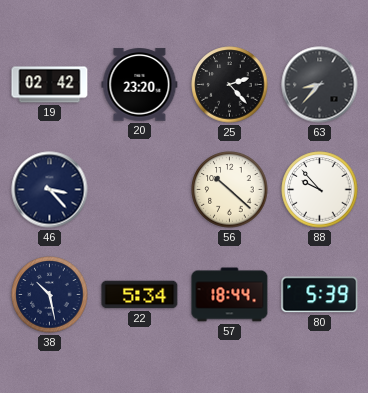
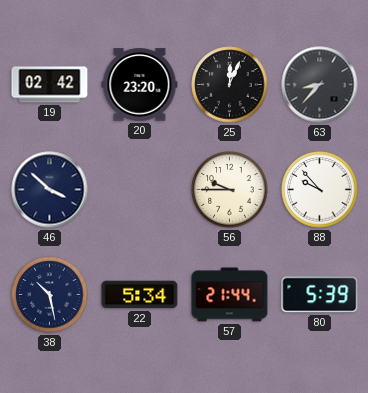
25: 2:23 -> 12:04
46: 3:23 -> 3:52
56: 10:22 -> 9:45
57: 18:44 -> 21:44
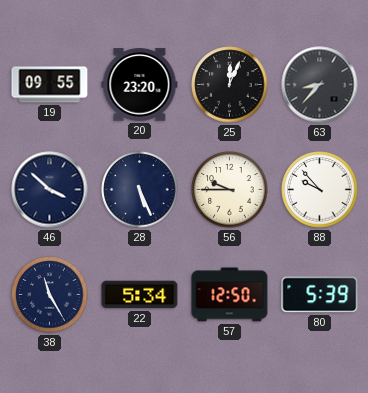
19: 02:42 -> 09:55
28: none -> 5:26
38: 10:28 -> 11:25
57: 21:44 -> 12:50
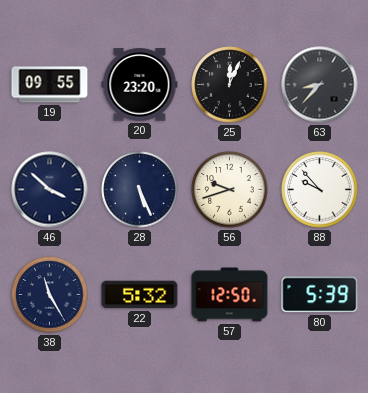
56: 9:45 -> 9:42
22: 5:34 -> 5:32
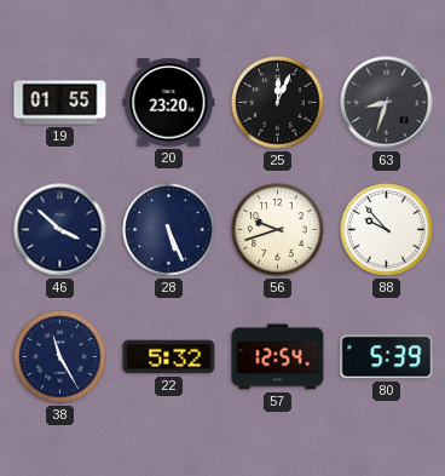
19: 09:55 -> 01:55
63: 8:37 -> 8:33
57: 12:50 -> 12:54
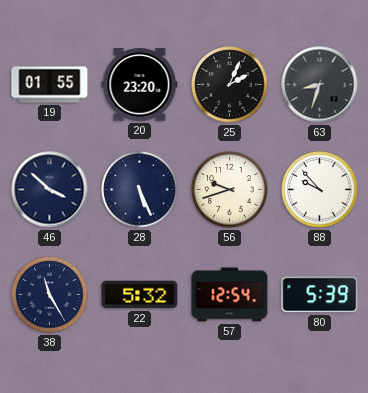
25: 12:04 -> 2:04
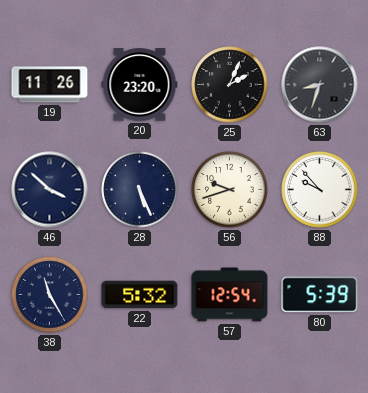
19: 01:55 -> 11:26
